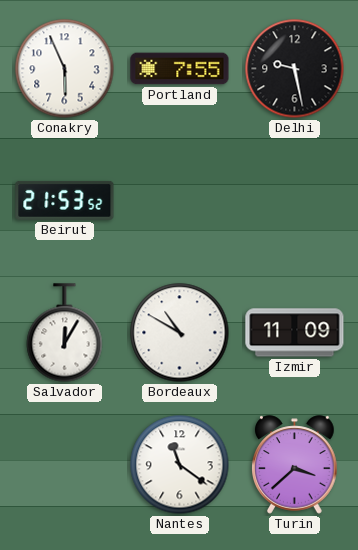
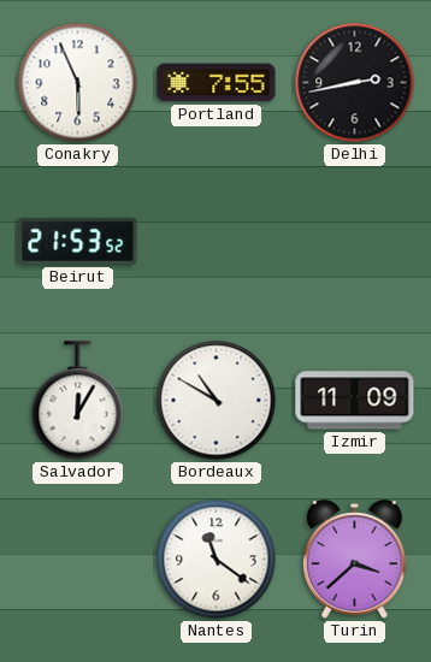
Delhi: 9:28 -> 2:43
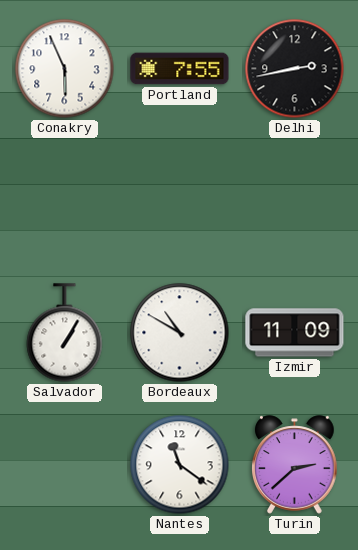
Beirut: 21:53 -> none
Salvador: 12:05 -> 1:05
Turin: 3:38 -> 2:38
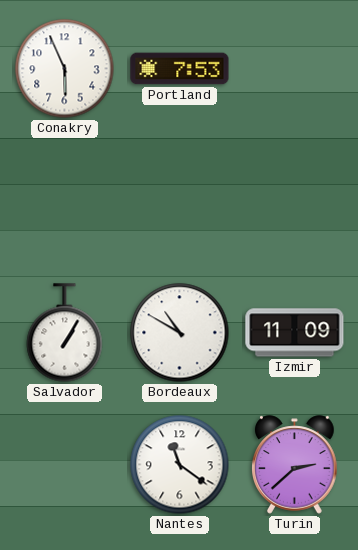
Portland: 7:55 -> 7:53
Delhi: 2:43 -> none
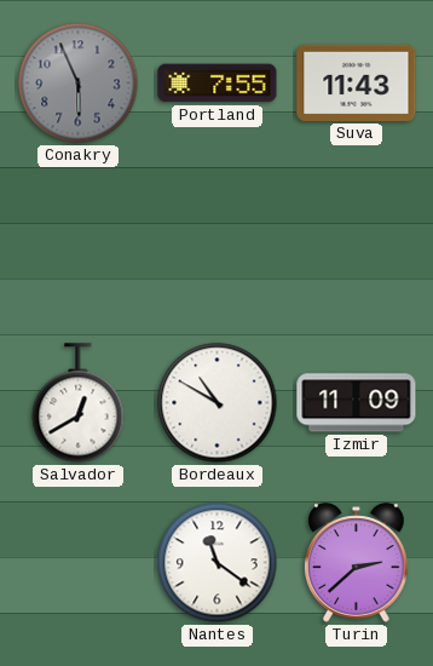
Conakry dial: white -> grey
Portland: 7:53 -> 7:55
Suva: none -> 11:43
Salvador: 1:05 -> 12:40
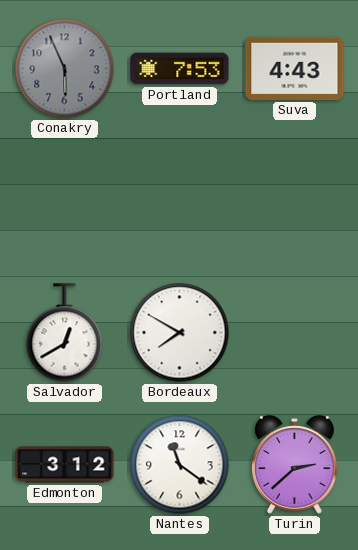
Portland: 7:55 -> 7:53
Suva: 11:43 -> 4:43
Bordeaux: 10:50 -> 7:50
Izmir: 11:09 -> none
Edmonton: none -> 3:12
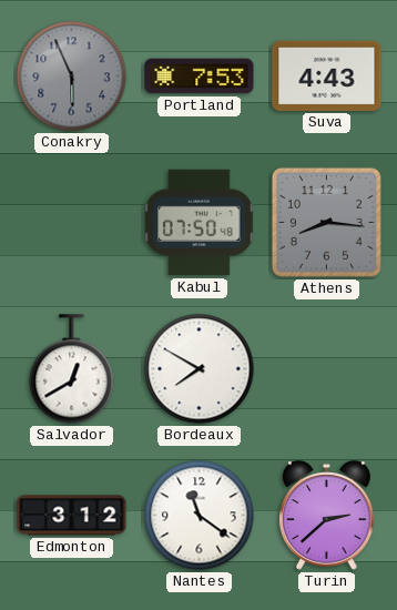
Kabul: none -> 07:50
Athens: none -> 8:16
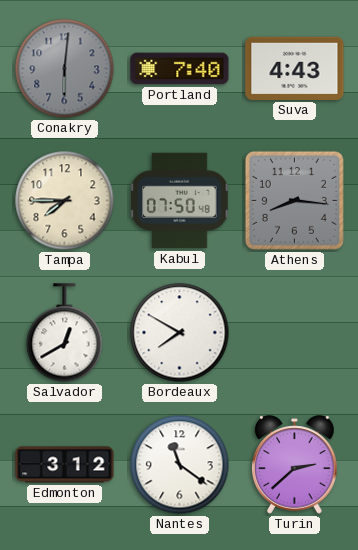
Conakry: 5:56 -> 6:01
Portland: 7:53 -> 7:40
Tampa: none -> 7:45
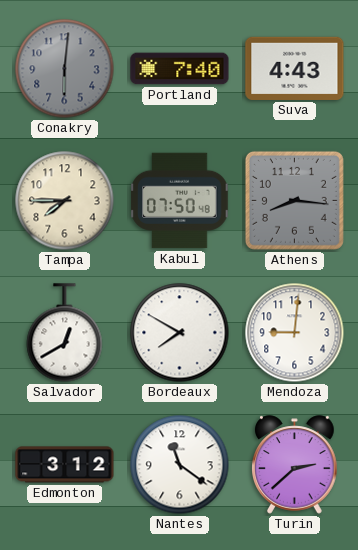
Mendoza: none -> 9:01
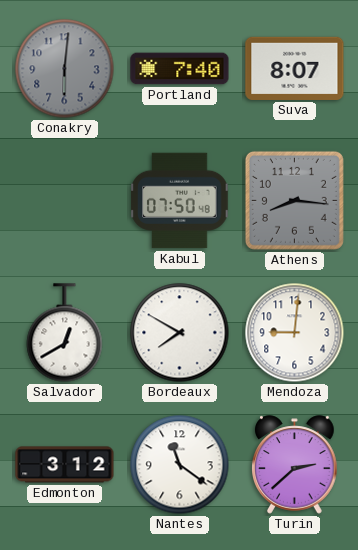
Suva: 4:43 -> 8:07
Tampa: 7:45 -> none
